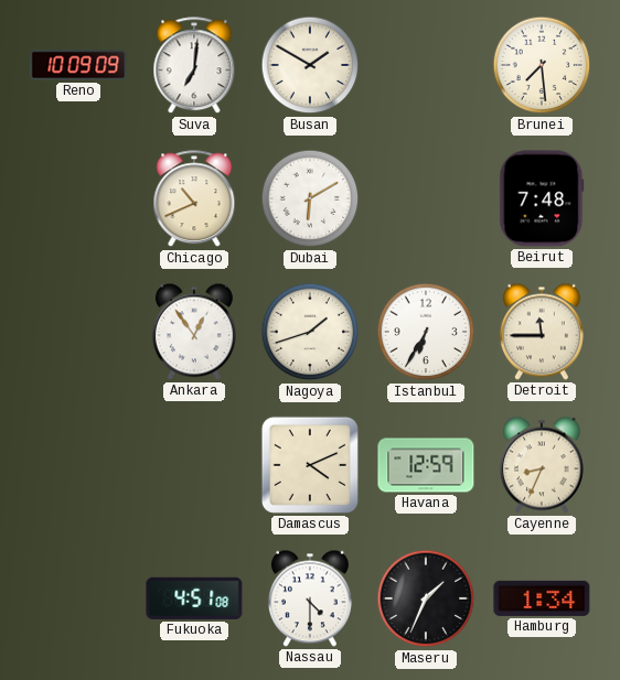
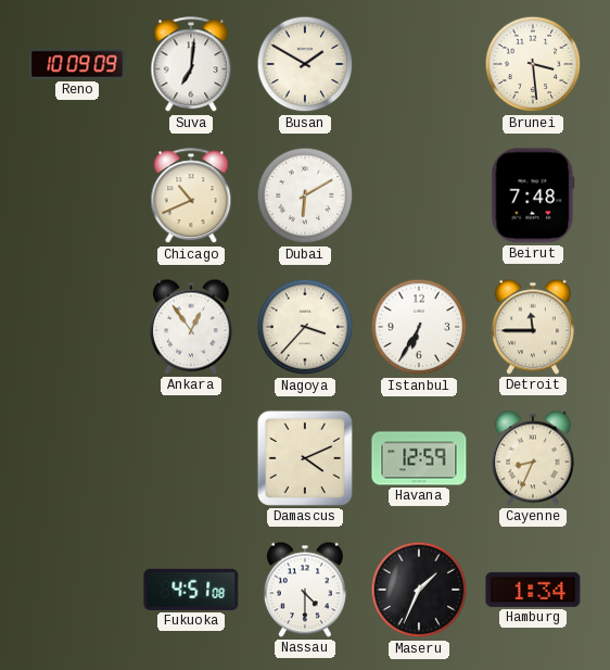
Brunei: 7:29 -> 3:29
Nagoya: 1:42 -> 3:37
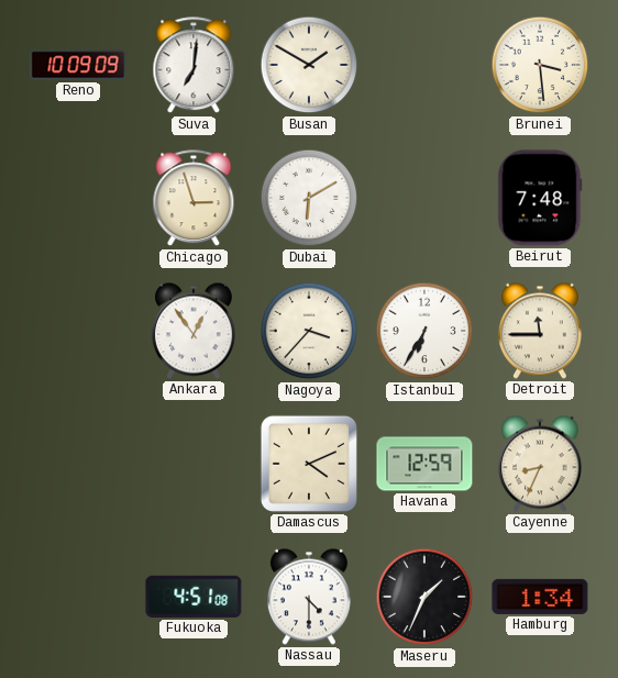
Chicago: 10:41 -> 2:57
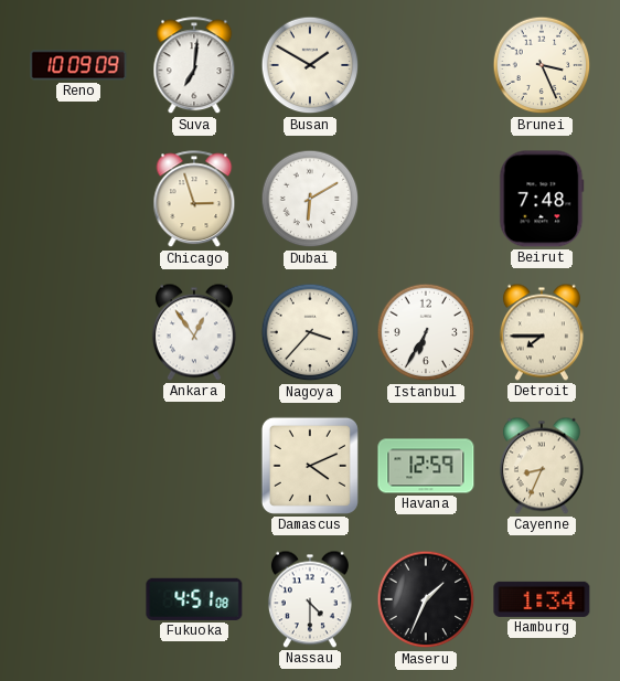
Brunei: 3:29 -> 3:26
Detroit: 11:45 -> 7:45
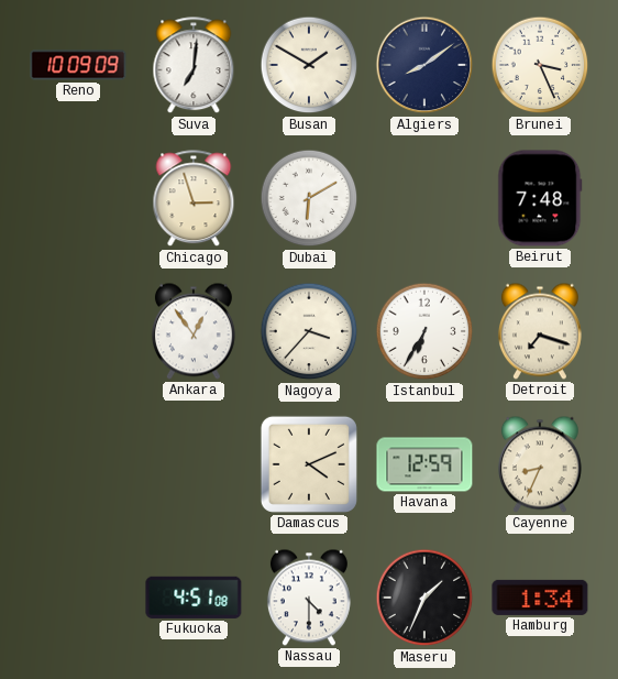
Algiers: none -> 8:09
Detroit: 7:45 -> 7:18
